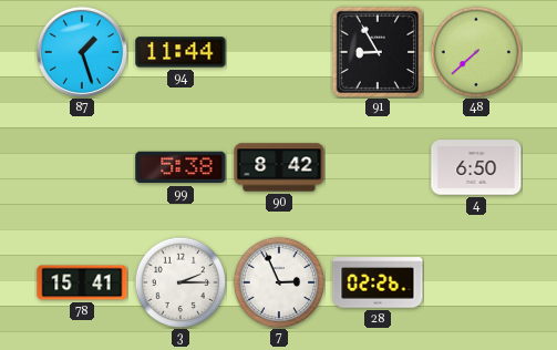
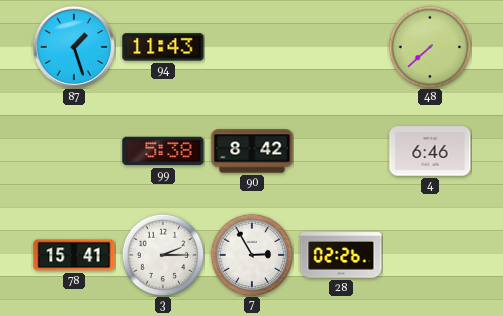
94: 11:44 -> 11:43
91: 8:55 -> none
4: 6:50 -> 6:46
7: 2:56 -> 2:55
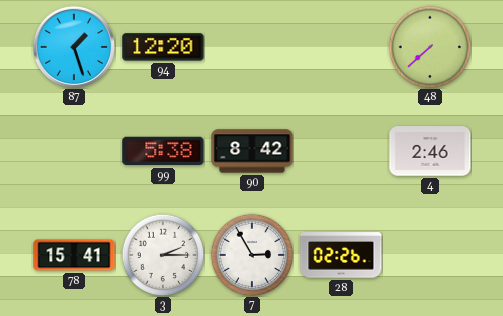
94: 11:43 -> 12:20
4: 6:46 -> 2:46
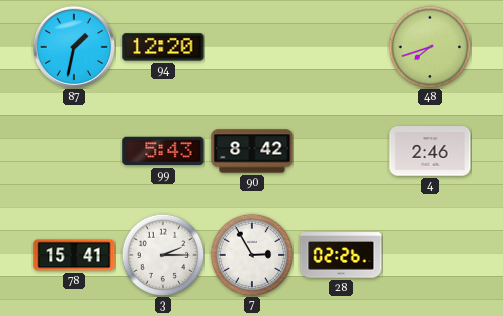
87: 1:27 -> 1:32
48: 7:38 -> 7:42
99: 5:38 -> 5:43
